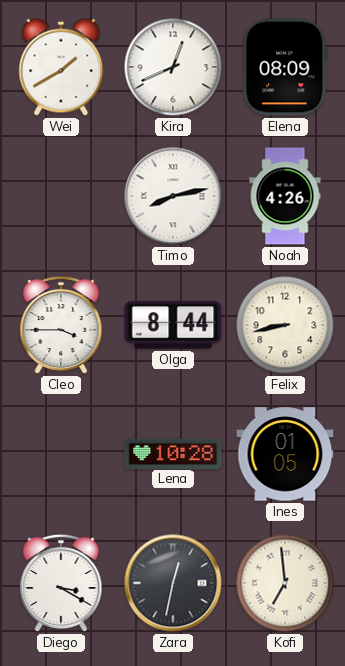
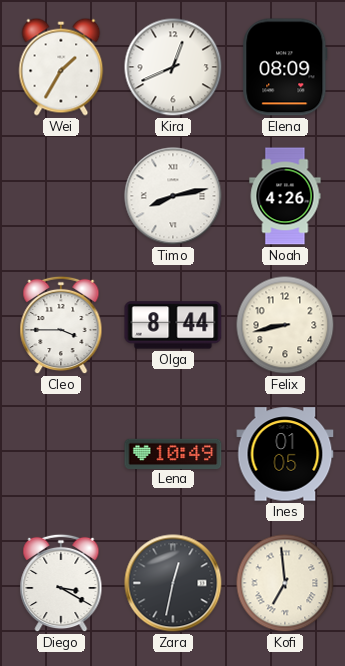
Wei: 1:40 -> 1:35
Lena: 10:28 -> 10:49
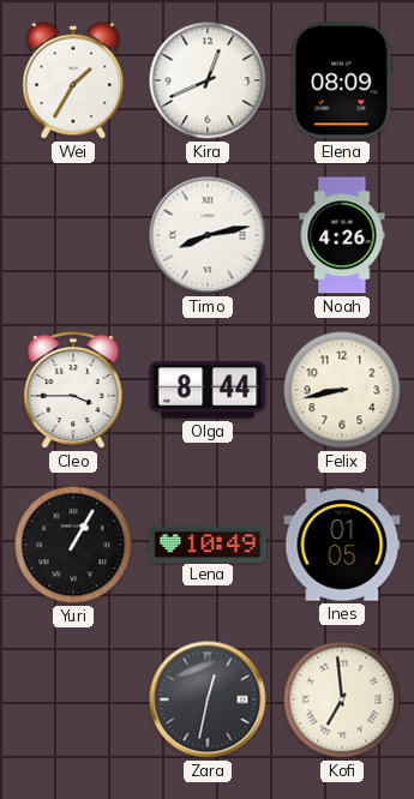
Yuri: none -> 1:05
Diego: 3:20 -> none
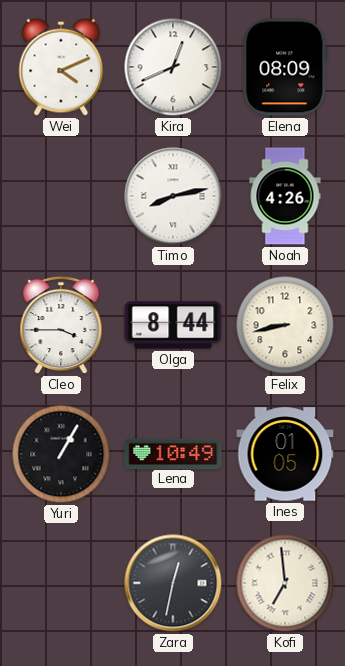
Wei: 1:35 -> 4:11
